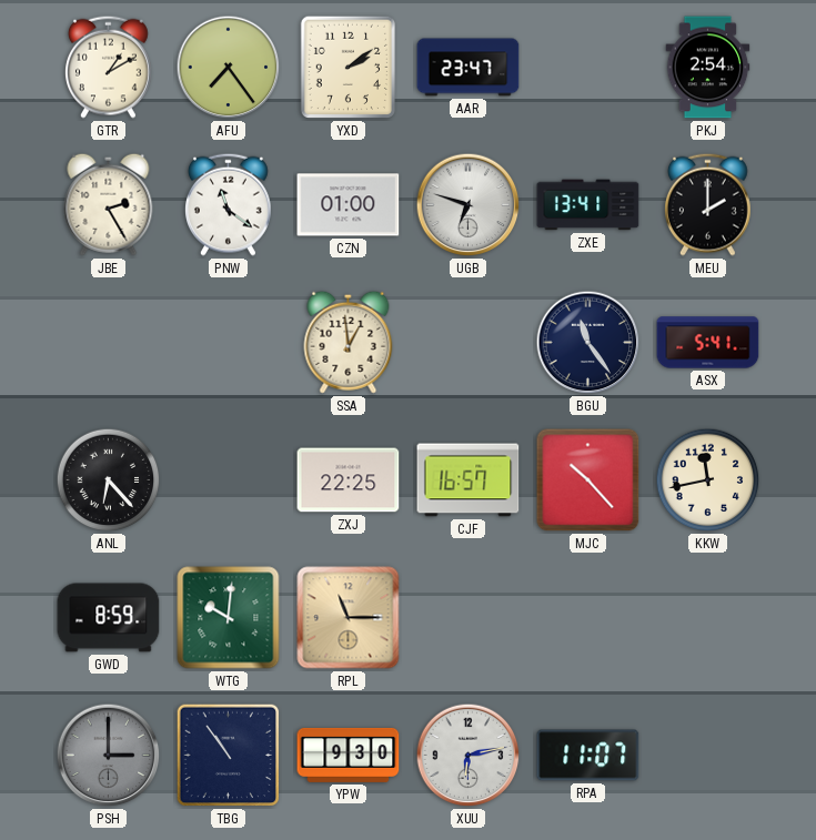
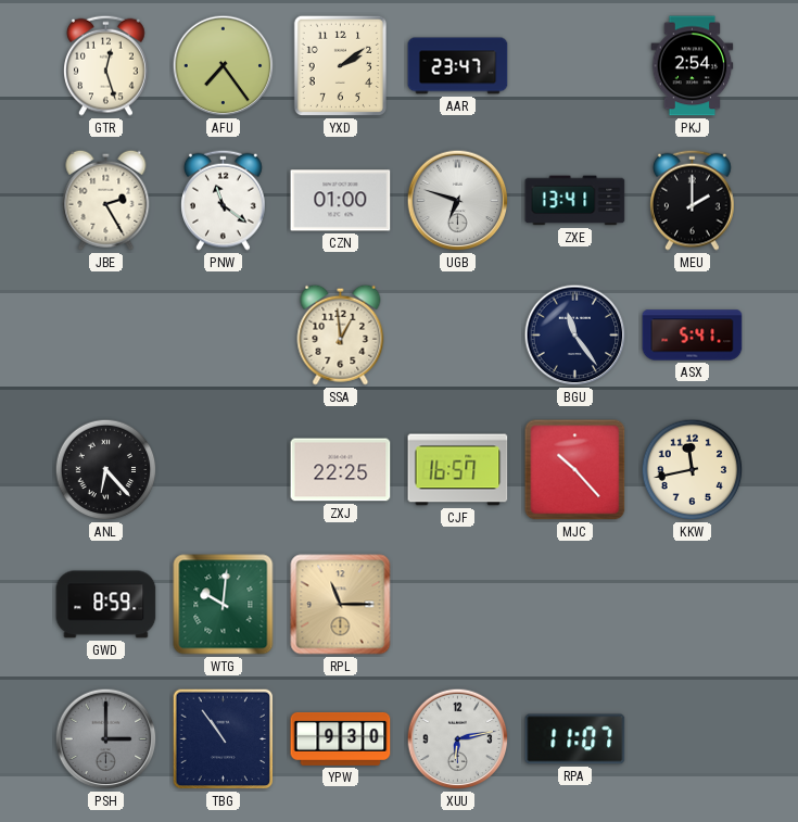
GTR: 1:10 -> 12:27
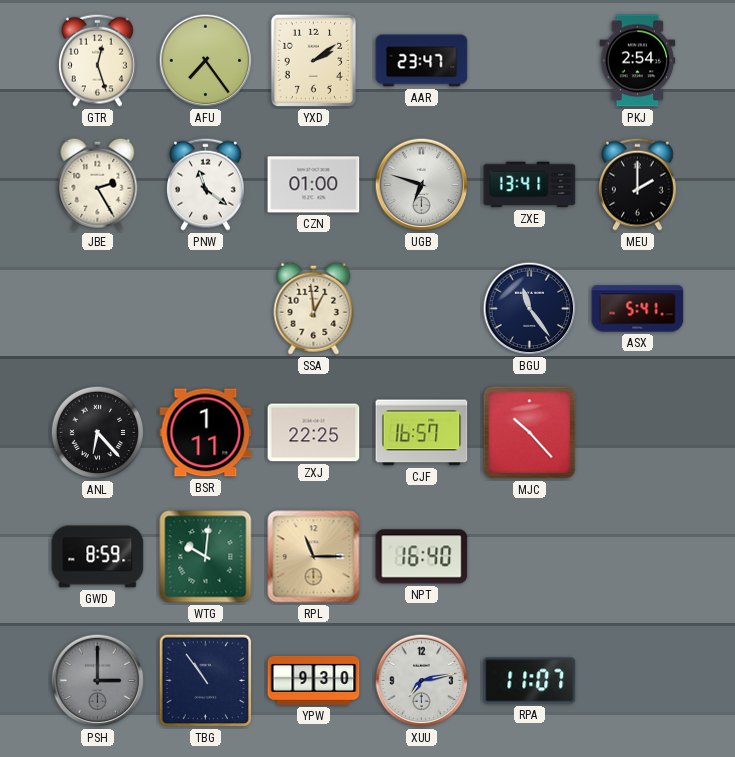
BSR: none -> 1:11
KKW: 11:43 -> none
NPT: none -> 16:40
XUU: 6:13 -> 7:13
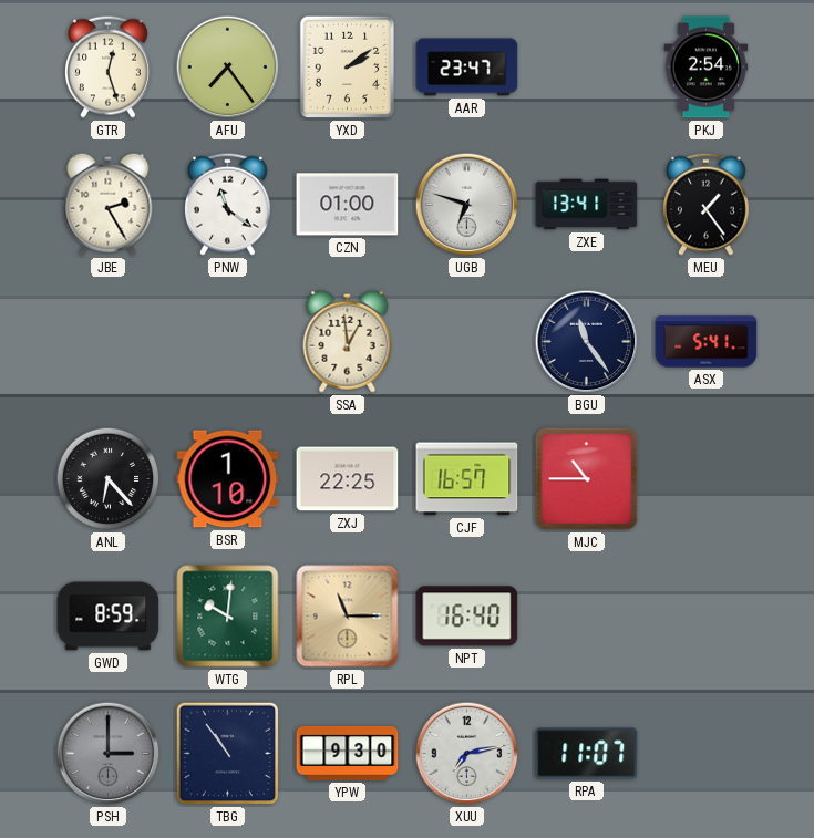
MEU: 2:00 -> 1:24
BSR: 1:11 -> 1:10
MJC: 10:23 -> 10:45
